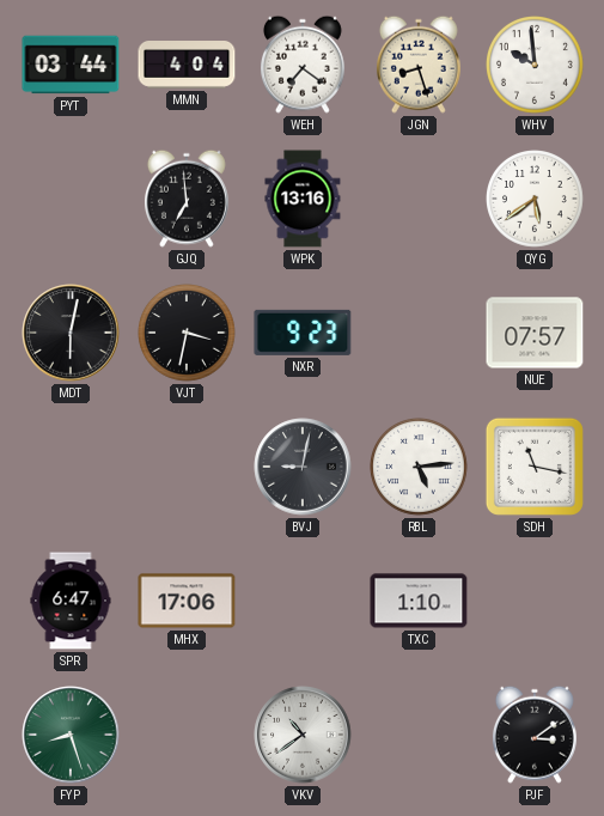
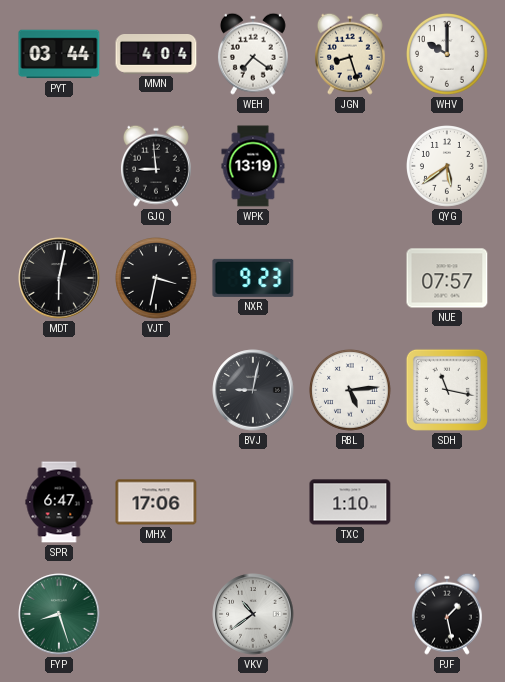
WHV: 9:59 -> 10:00
GJQ: 6:59 -> 8:59
WPK: 13:16 -> 13:19
PJF: 3:09 -> 1:28
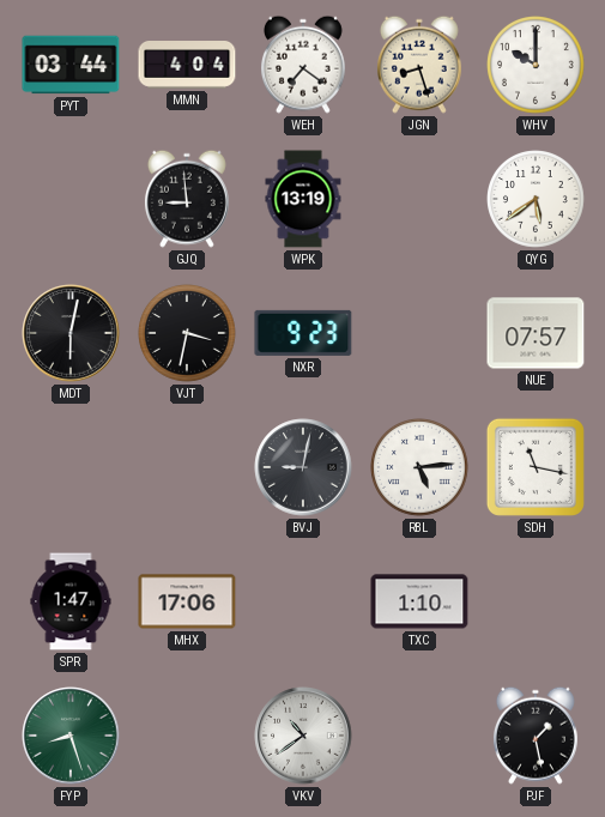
SPR: 6:47 -> 1:47
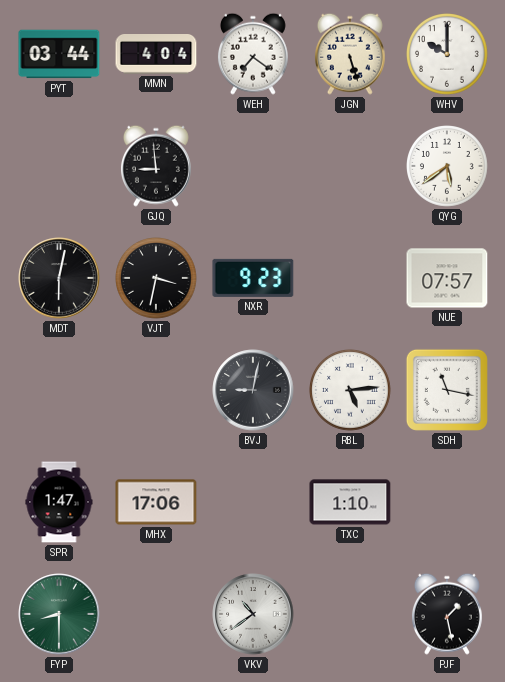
JGN: 8:27 -> 5:27
WPK: 13:19 -> none
FYP: 8:27 -> 8:30
